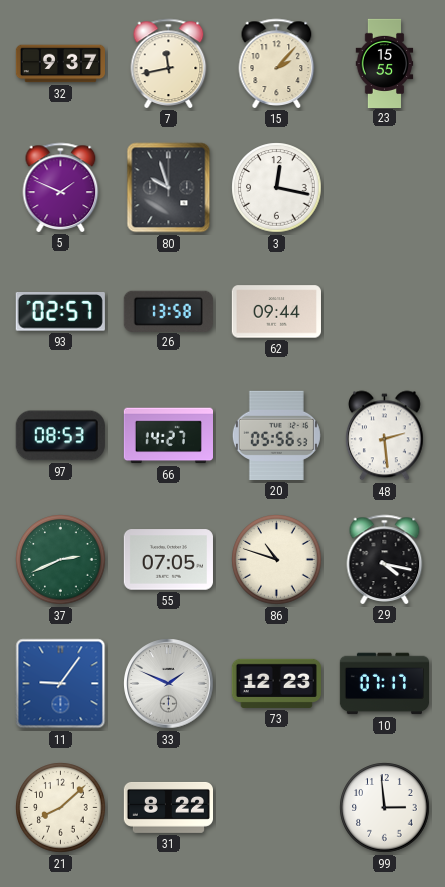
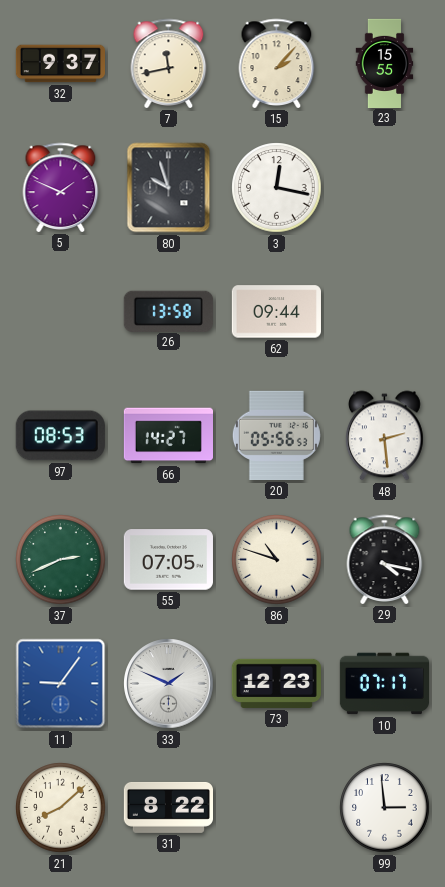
93: 02:57 -> none
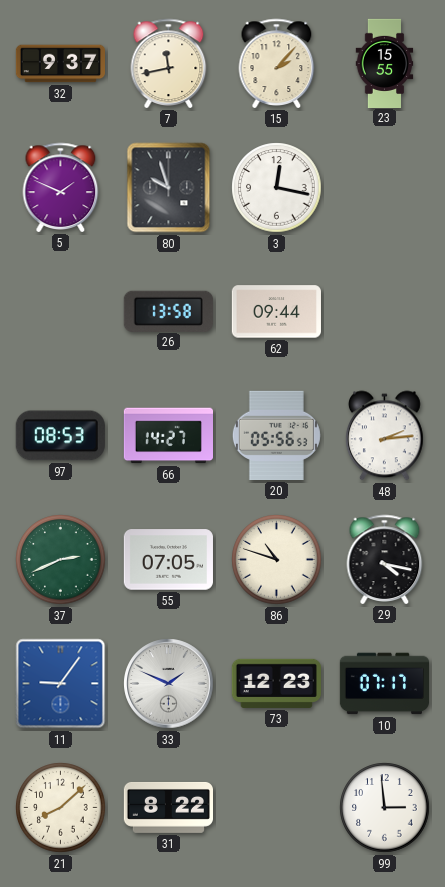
48: 2:29 -> 2:14
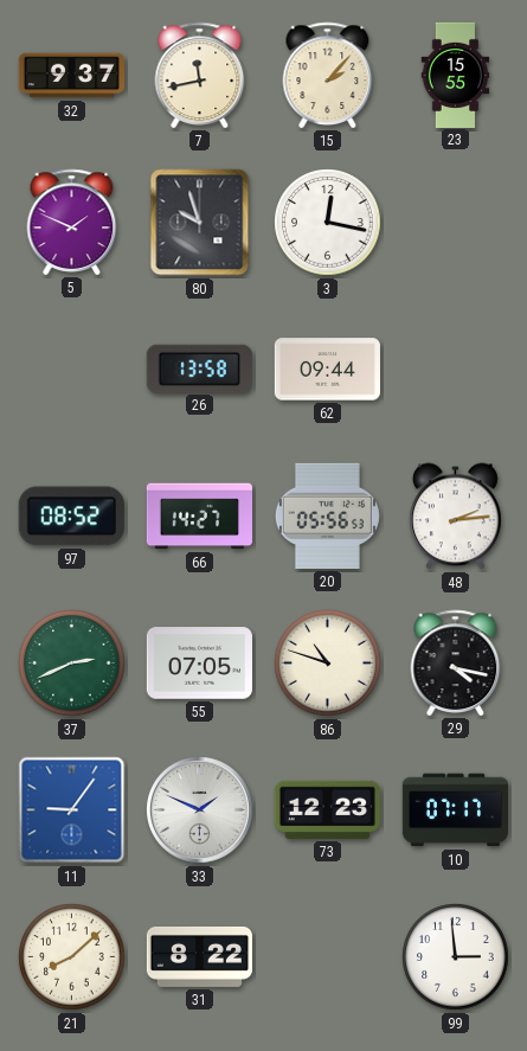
97: 08:53 -> 08:52
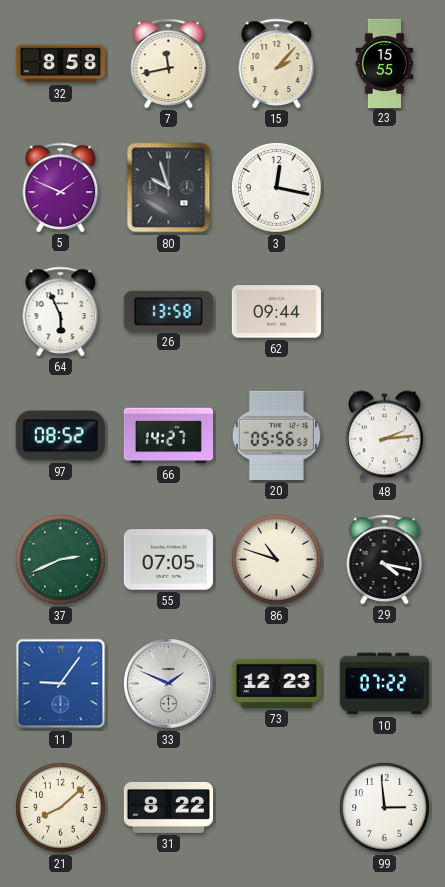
32: 9:37 -> 8:58
64: none -> 5:56
10: 07:17 -> 07:22
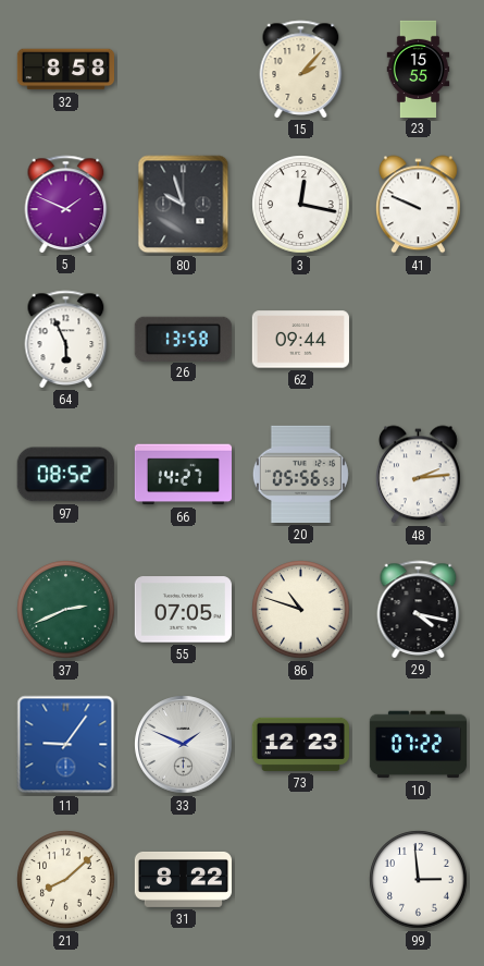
7: 11:43 -> none
41: none -> 9:49
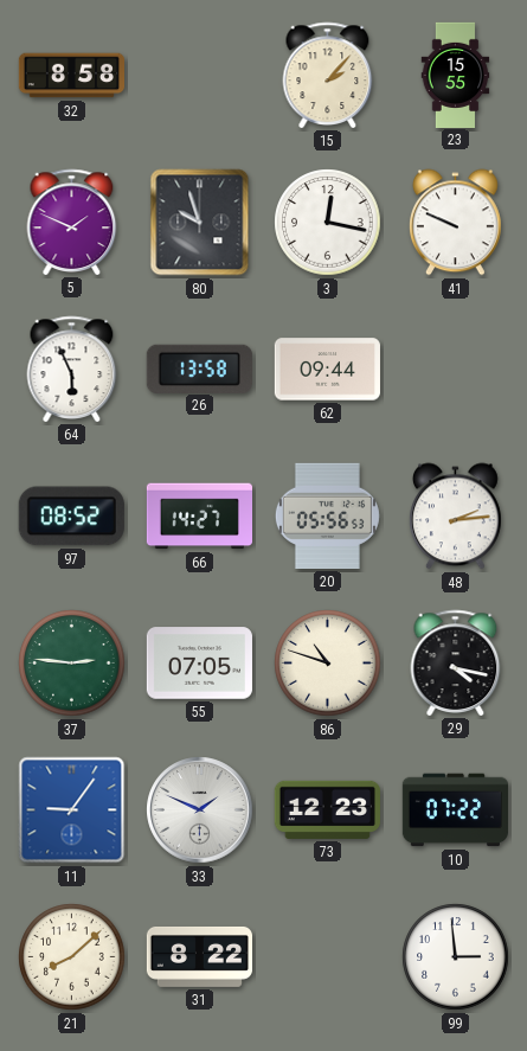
37: 2:41 -> 2:46
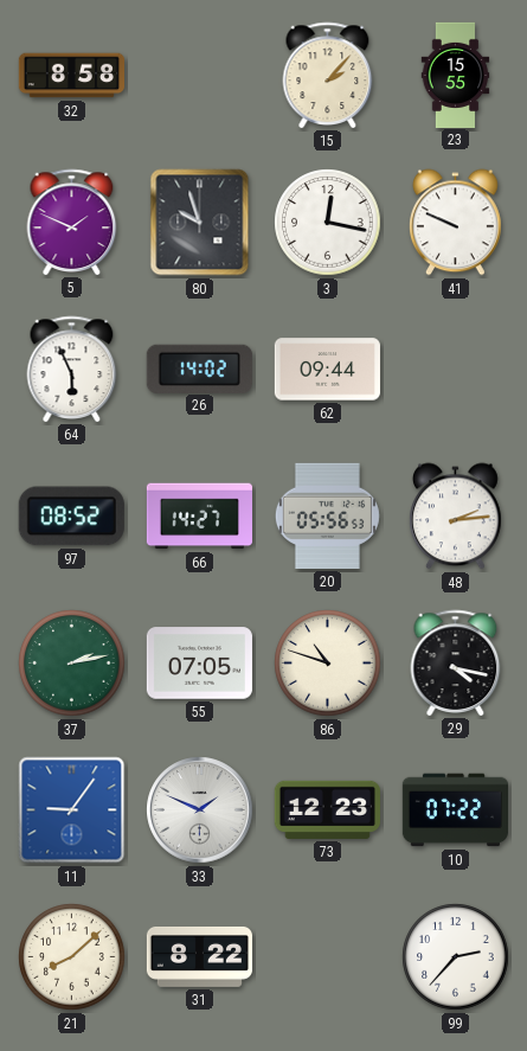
26: 13:58 -> 14:02
37: 2:46 -> 2:13
99: 2:59 -> 2:37
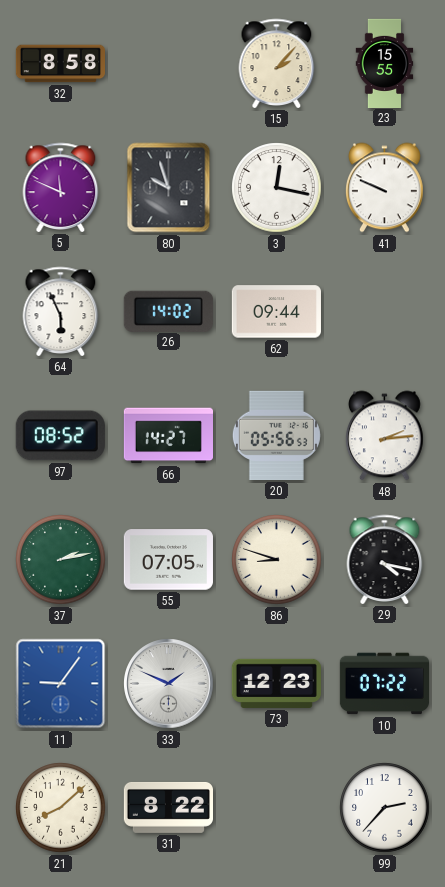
5: 1:49 -> 11:49
86: 10:48 -> 8:48
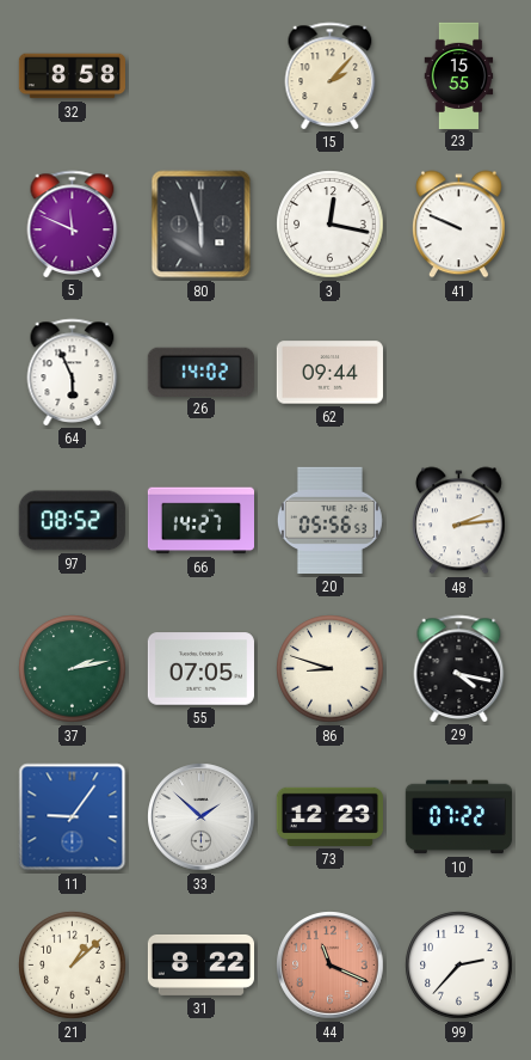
80: 9:57 -> 5:57
33: 1:49 -> 1:52
21: 8:08 -> 1:08
44: none -> 11:19
